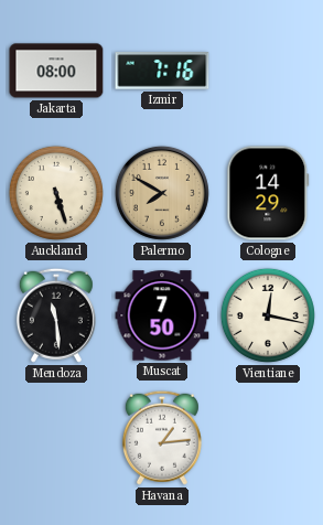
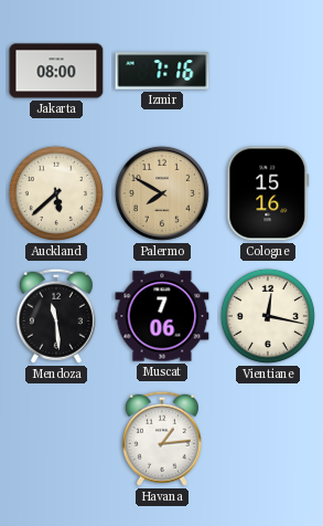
Auckland: 5:27 -> 5:38
Cologne: 14:29 -> 15:16
Muscat: 7:50 -> 7:06
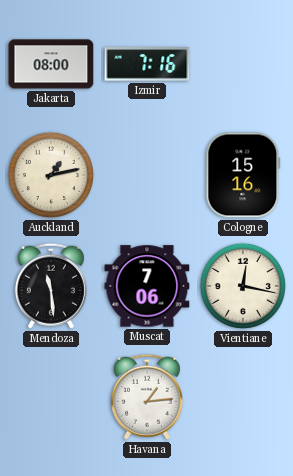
Auckland: 5:38 -> 1:13
Palermo: 7:50 -> none
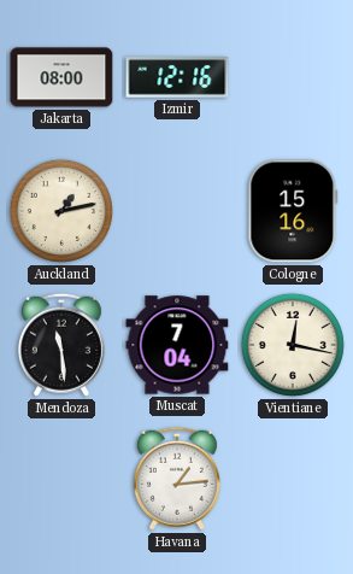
Izmir: 7:16 -> 12:16
Muscat: 7:06 -> 7:04
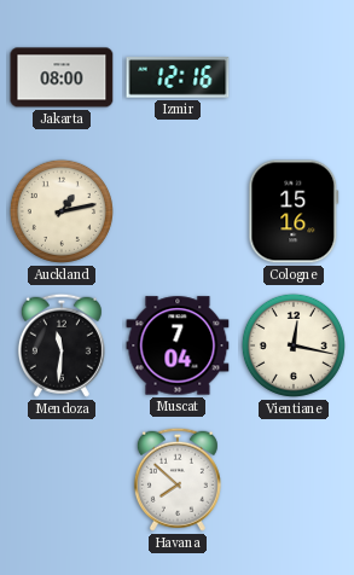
Mendoza: 11:29 -> 11:31
Havana: 1:14 -> 7:52
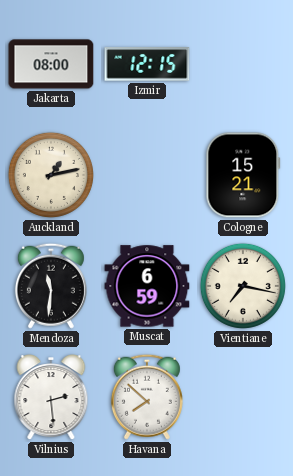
Izmir: 12:16 -> 12:15
Cologne: 15:16 -> 15:21
Muscat: 7:04 -> 6:59
Vientiane: 12:17 -> 7:17
Vilnius: none -> 2:29
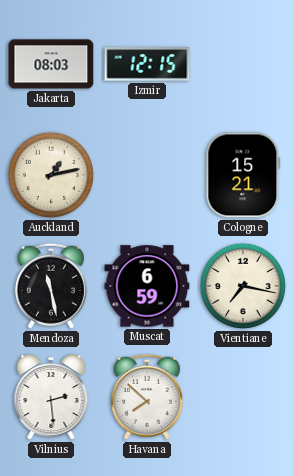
Jakarta: 08:00 -> 08:03
Mendoza: 11:31 -> 11:28
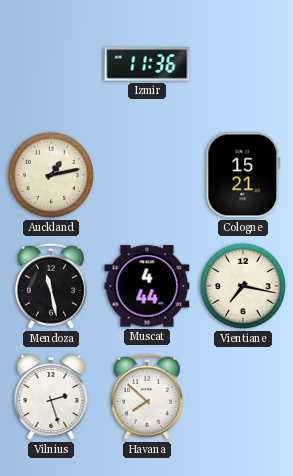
Jakarta: 08:03 -> none
Izmir: 12:15 -> 11:36
Muscat: 6:59 -> 4:44
Vilnius: 2:29 -> 2:27
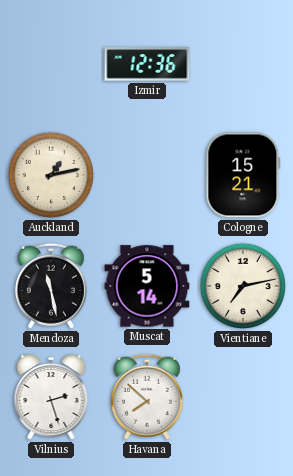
Izmir: 11:36 -> 12:36
Muscat: 4:44 -> 5:14
Vientiane: 7:17 -> 7:13
